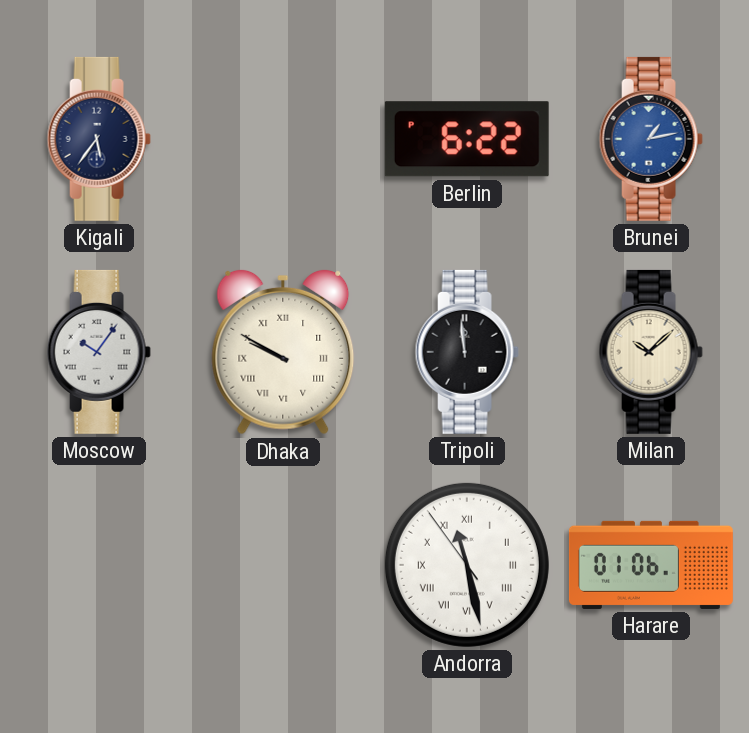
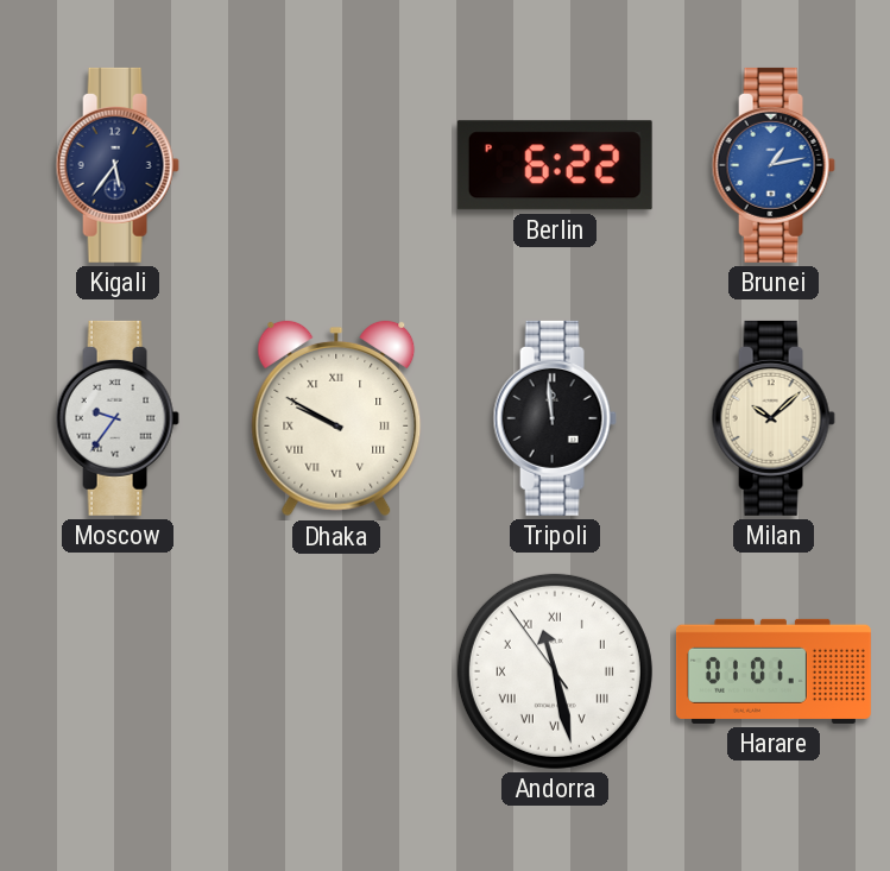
Moscow: 10:06 -> 9:36
Harare: 01:06 -> 01:01
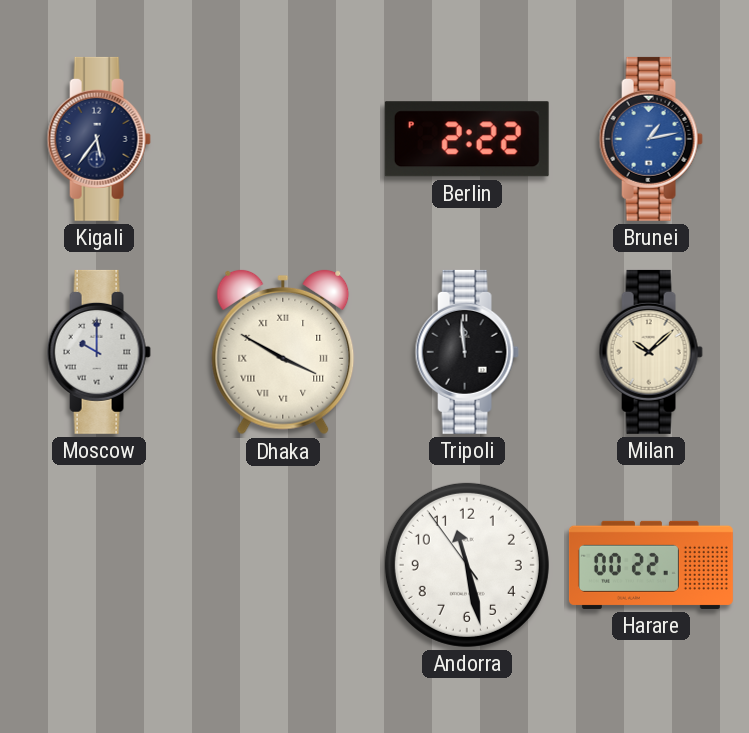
Berlin: 6:22 -> 2:22
Moscow: 9:36 -> 10:00
Dhaka: 9:50 -> 3:50
Andorra numerals: Roman -> Arabic
Harare: 01:01 -> 00:22
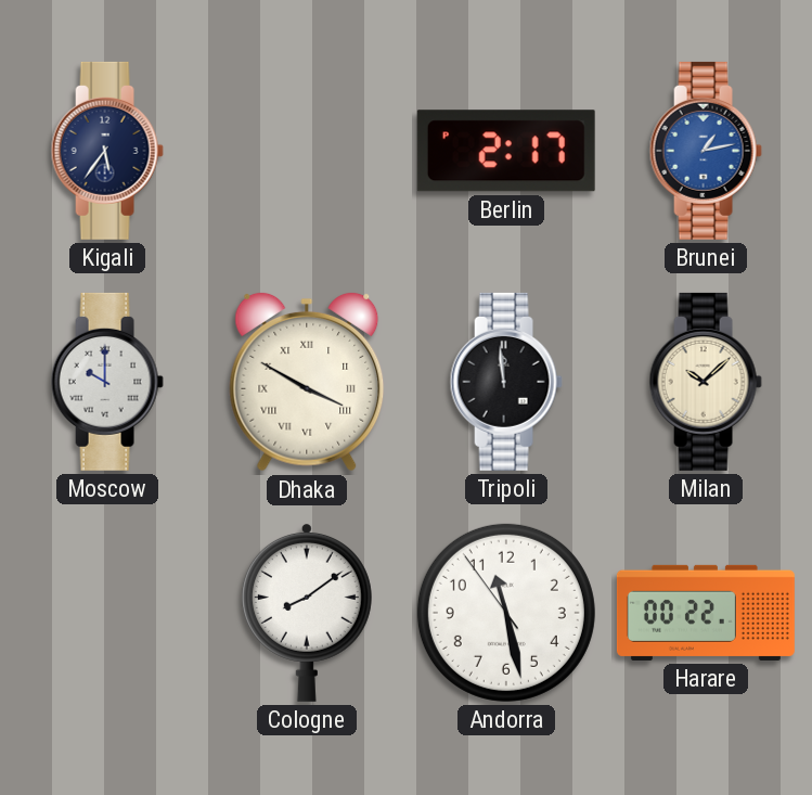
Berlin: 2:22 -> 2:17
Cologne: none -> 8:09
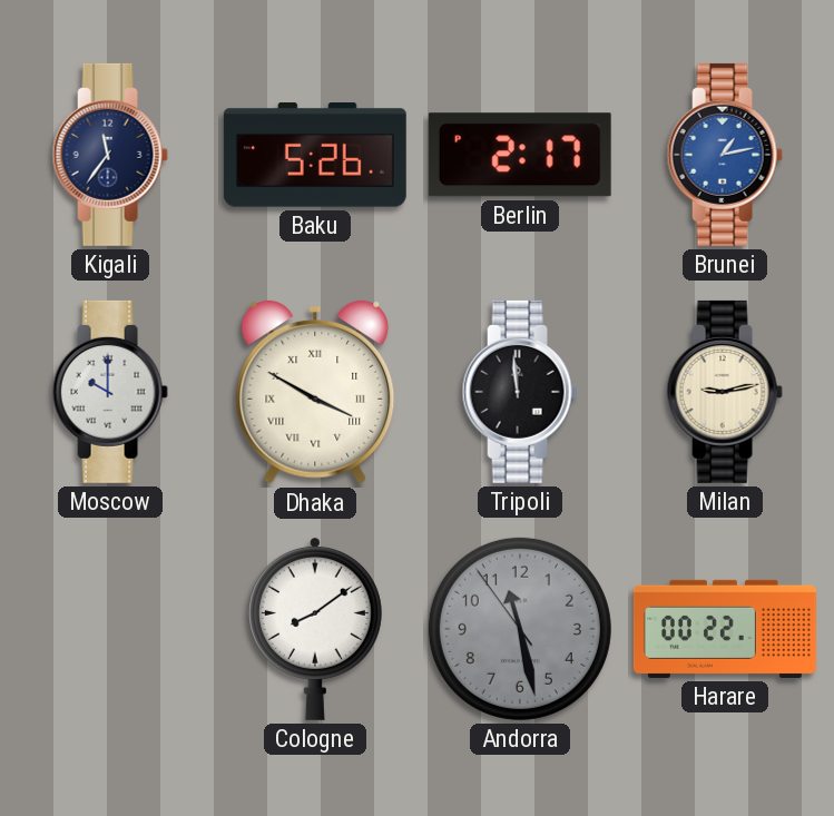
Kigali: 5:36 -> 11:36
Baku: none -> 5:26
Milan: 10:08 -> 9:13
Andorra dial: white -> grey
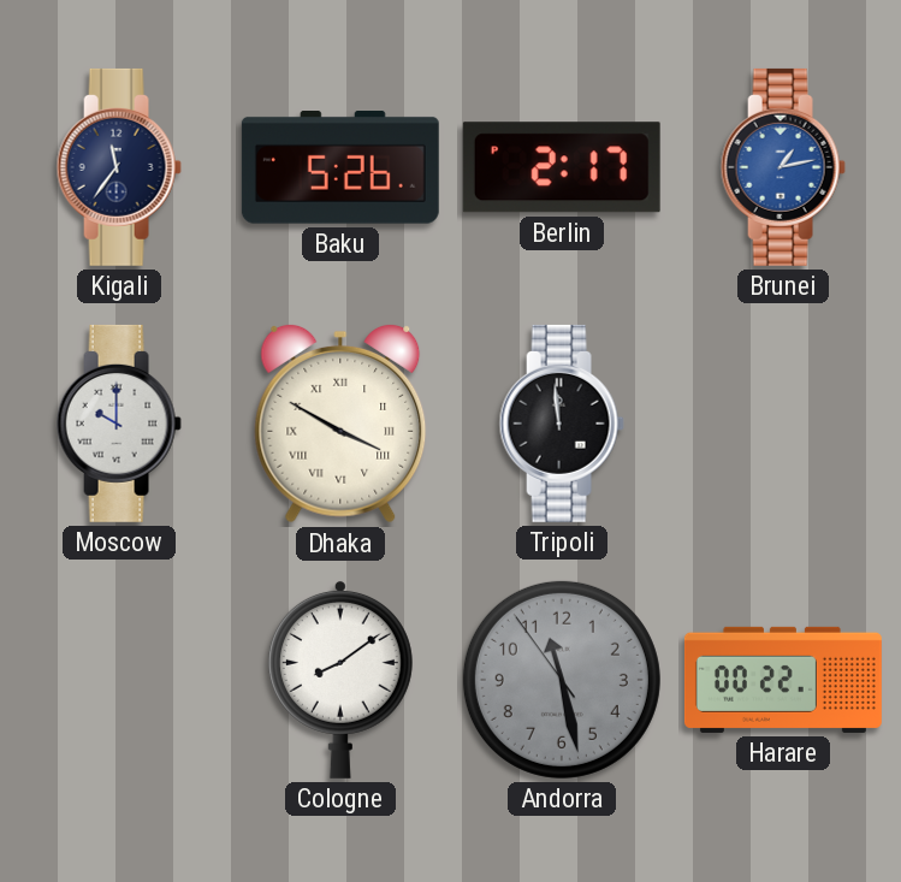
Milan: 9:13 -> none
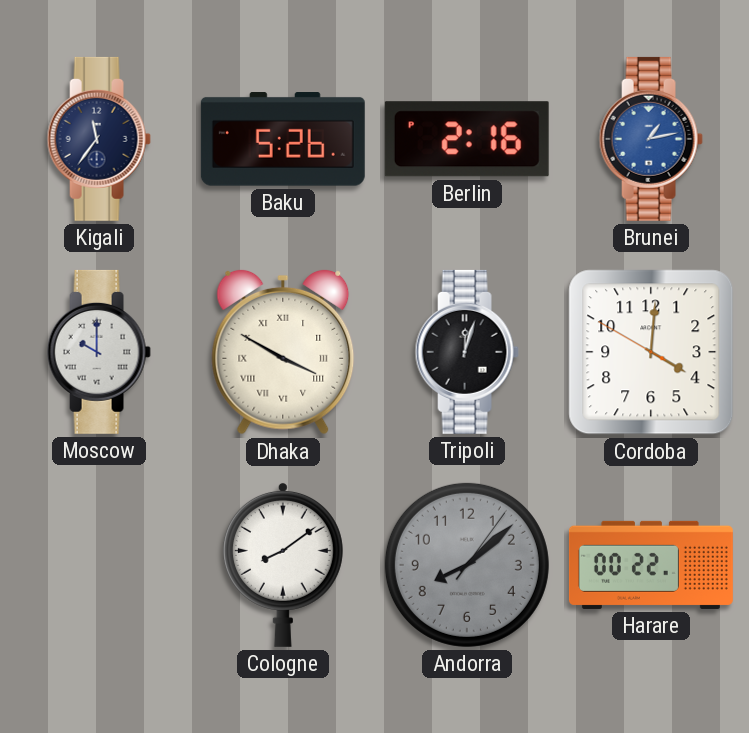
Berlin: 2:17 -> 2:16
Tripoli: 11:59 -> 12:03
Cordoba: none -> 4:00
Andorra: 11:27 -> 8:08
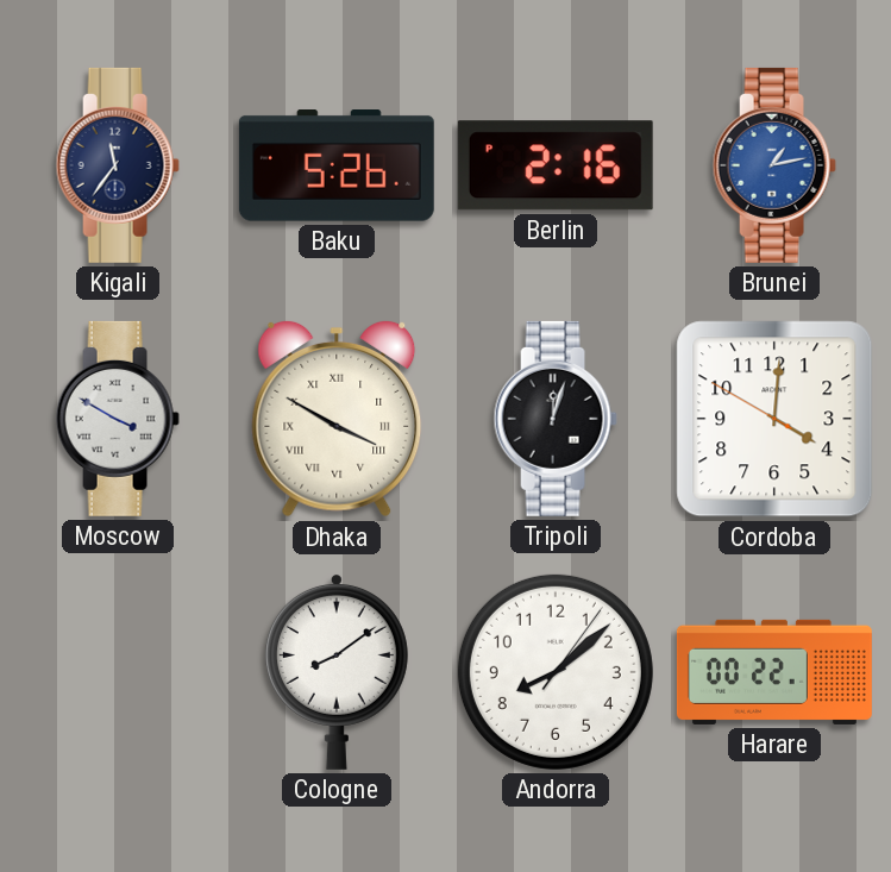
Moscow: 10:00 -> 3:50
Andorra dial: grey -> white
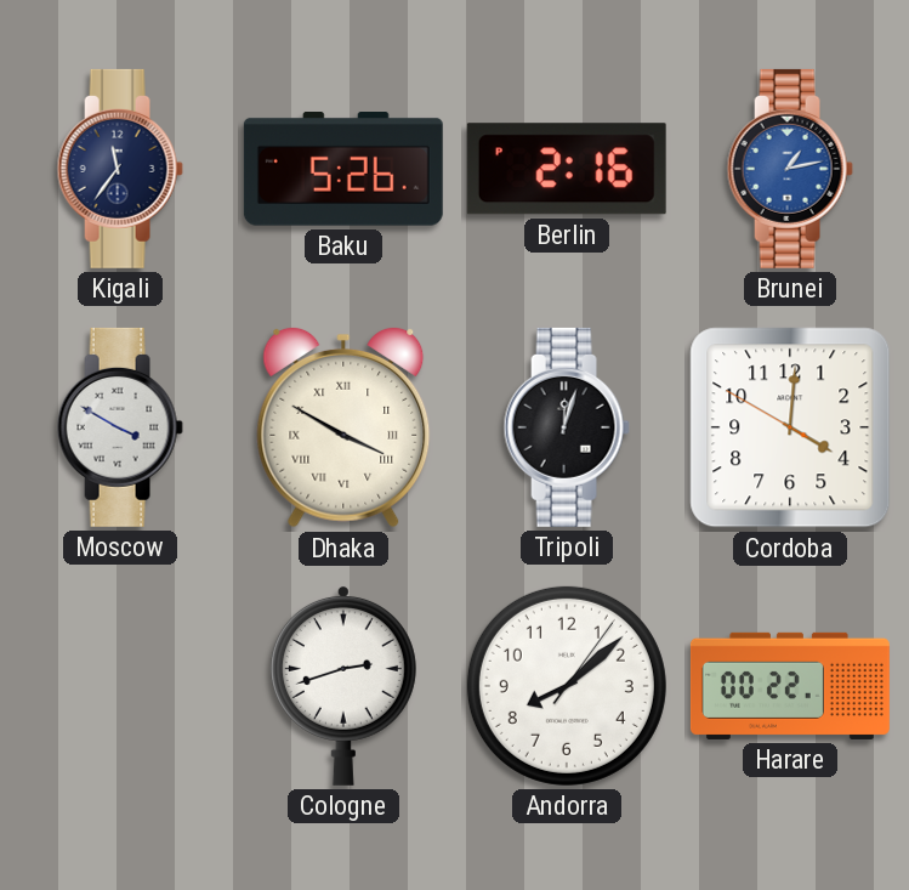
Cologne: 8:09 -> 2:42
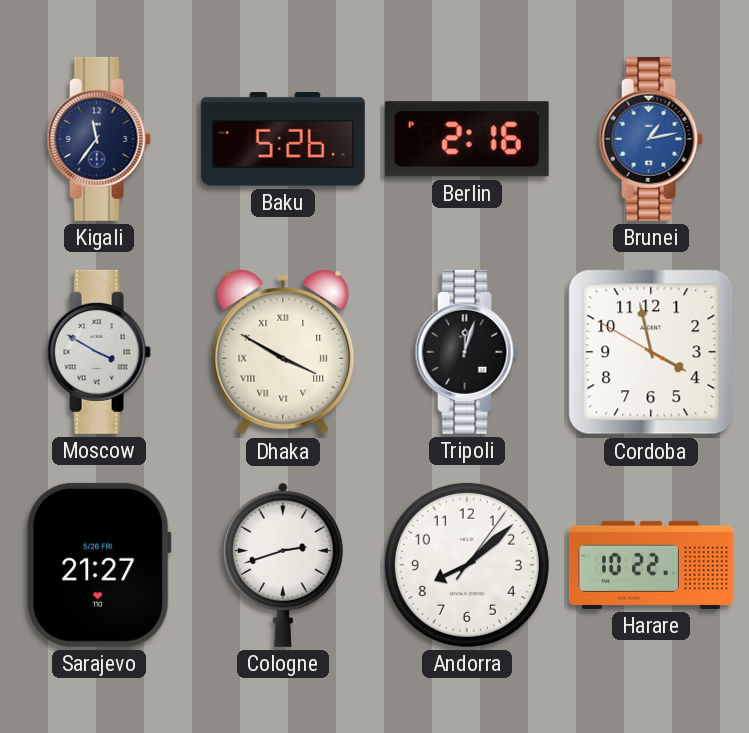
Cordoba: 4:00 -> 3:57
Sarajevo: none -> 21:27
Harare: 00:22 -> 10:22
